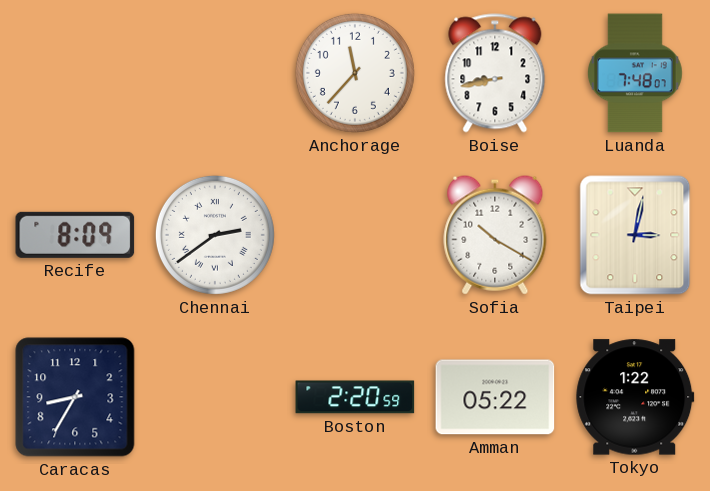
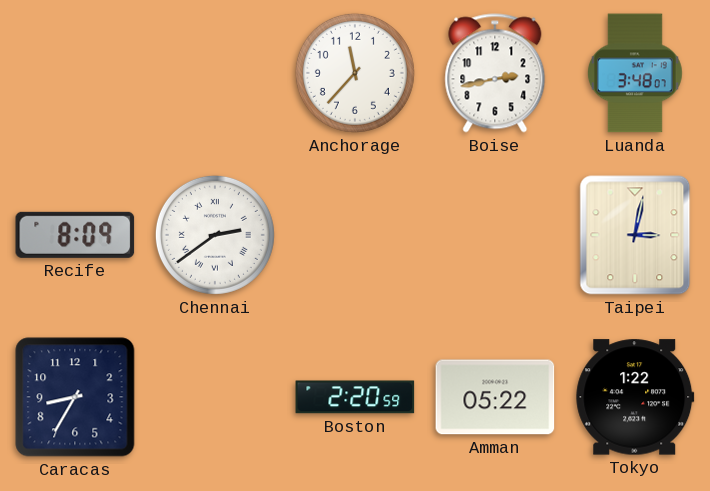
Boise: 8:43 -> 2:43
Luanda: 7:48 -> 3:48
Sofia: 10:20 -> none
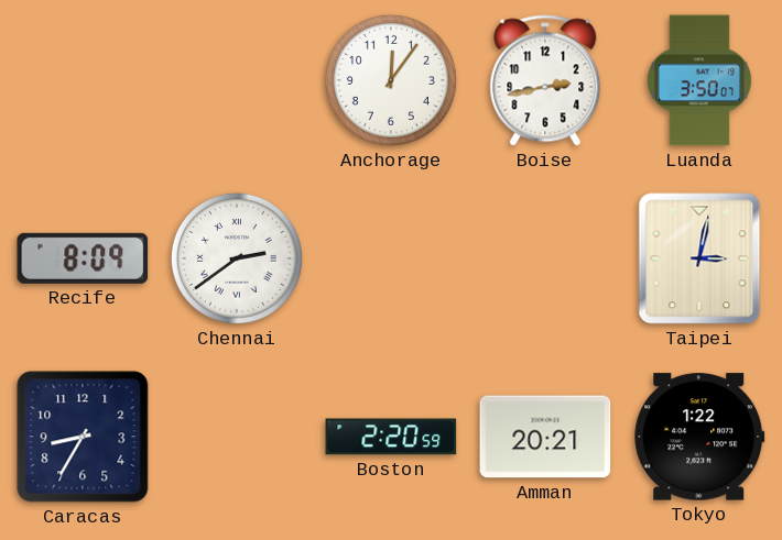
Anchorage: 11:37 -> 12:06
Luanda: 3:48 -> 3:50
Amman: 05:22 -> 20:21
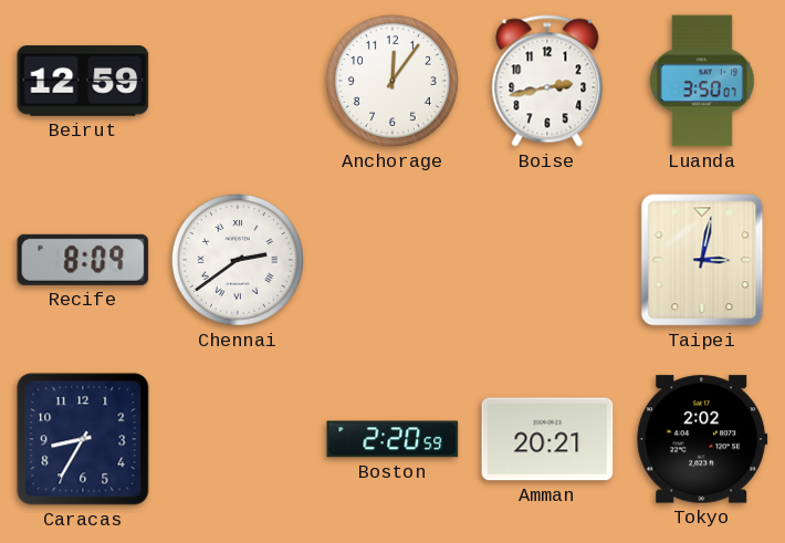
Beirut: none -> 12:59
Tokyo: 1:22 -> 2:02
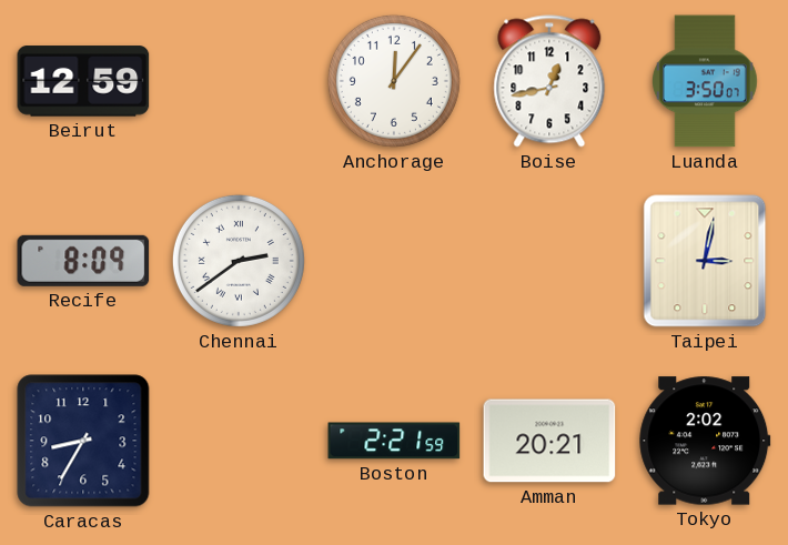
Boise: 2:43 -> 12:43
Boston: 2:20 -> 2:21
